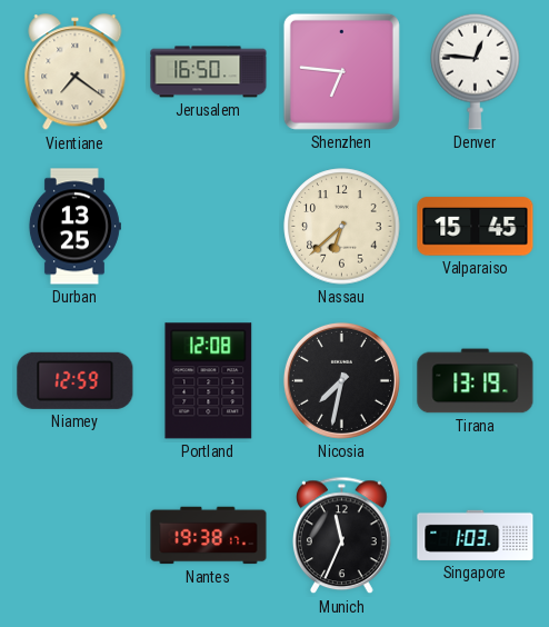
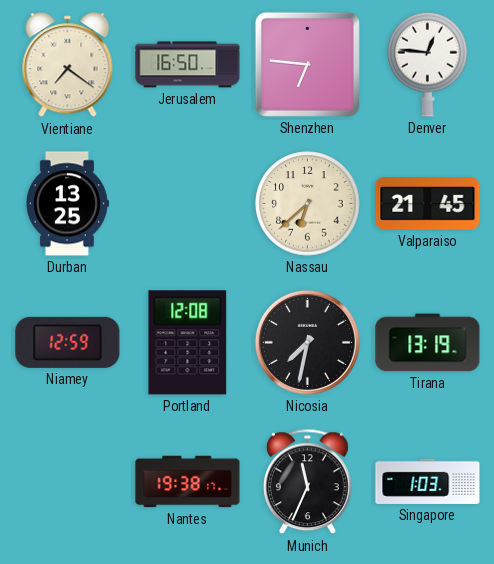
Valparaiso: 15:45 -> 21:45
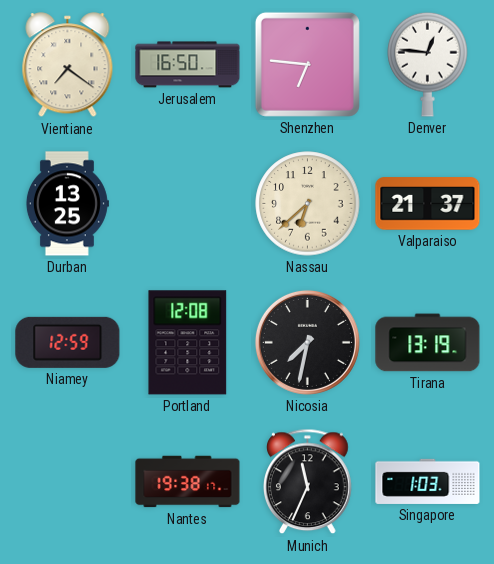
Valparaiso: 21:45 -> 21:37
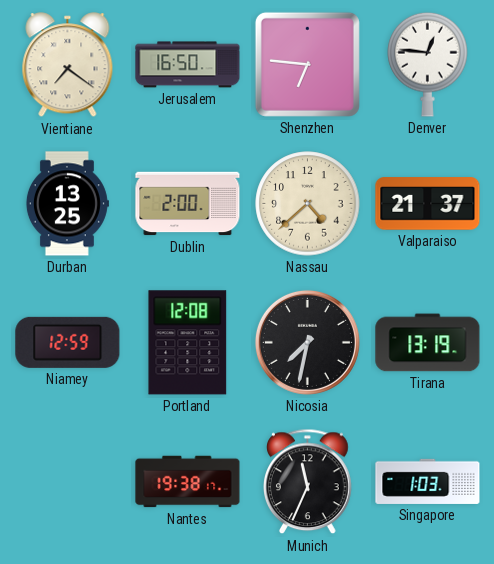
Dublin: none -> 2:00
Nassau: 6:38 -> 4:38
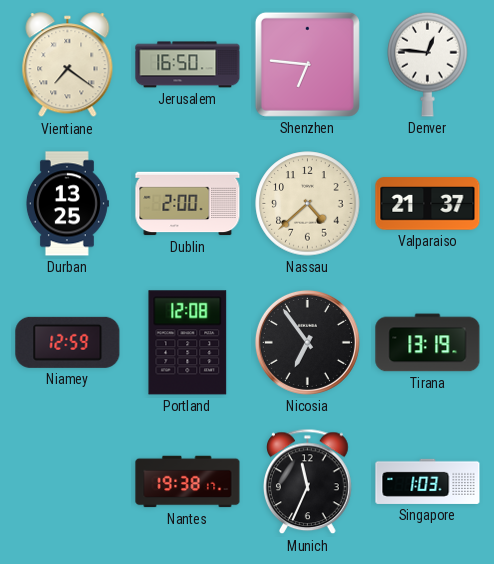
Nicosia: 7:32 -> 6:54
